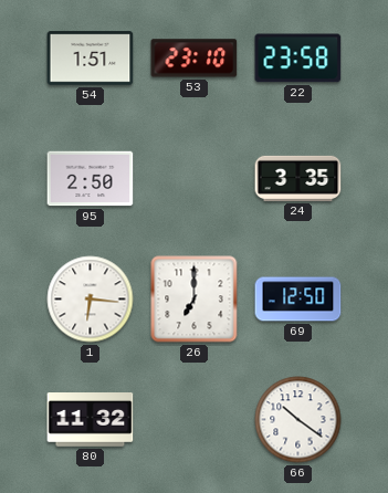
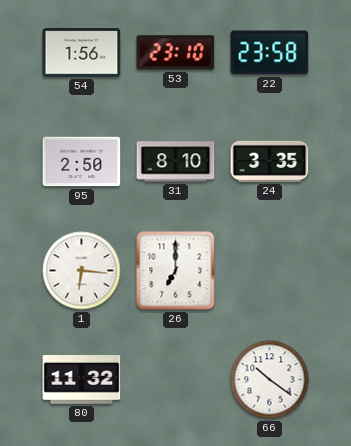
54: 1:51 -> 1:56
31: none -> 8:10
69: 12:50 -> none
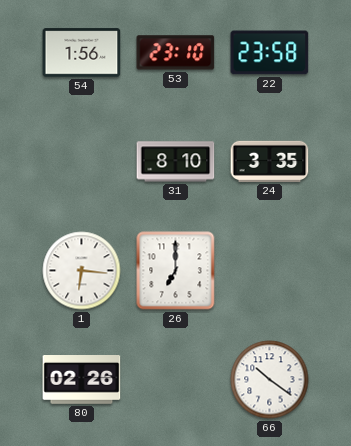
95: 2:50 -> none
80: 11:32 -> 02:26
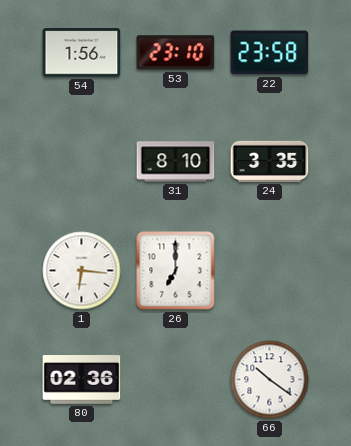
80: 02:26 -> 02:36
